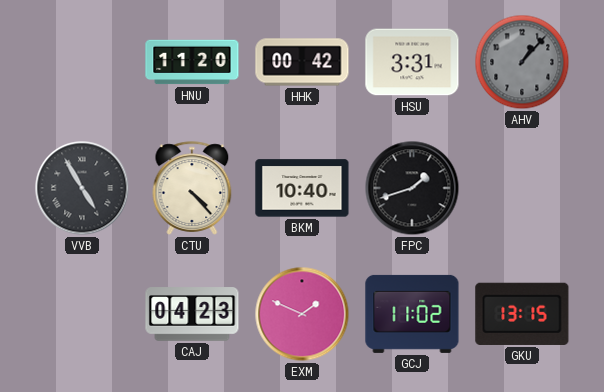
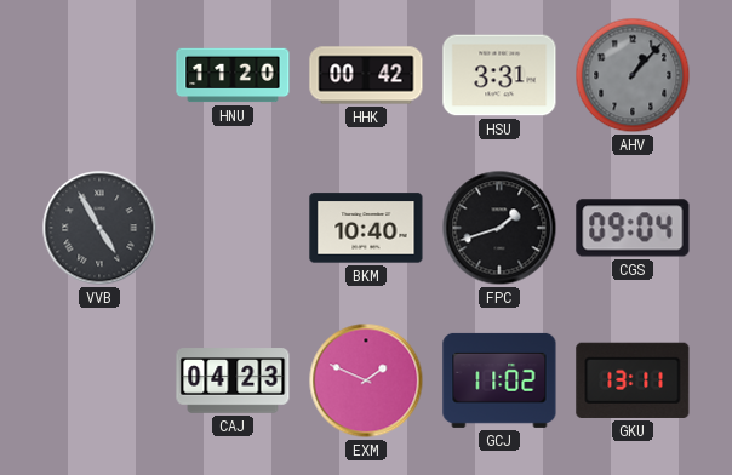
CTU: 4:23 -> none
CGS: none -> 09:04
GKU: 13:15 -> 13:11
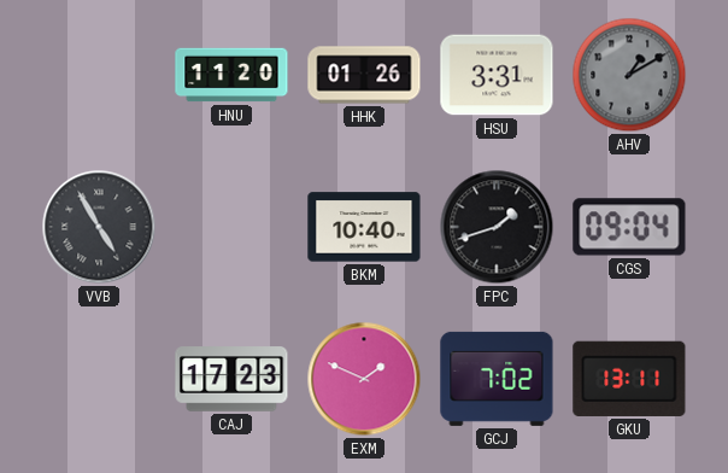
HHK: 00:42 -> 01:26
AHV: 1:07 -> 1:10
CAJ: 04:23 -> 17:23
GCJ: 11:02 -> 7:02
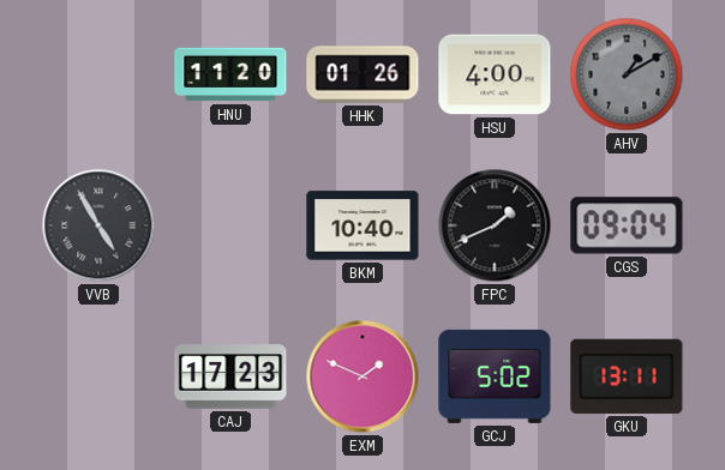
HSU: 3:31 -> 4:00
FPC: 1:42 -> 1:41
GCJ: 7:02 -> 5:02
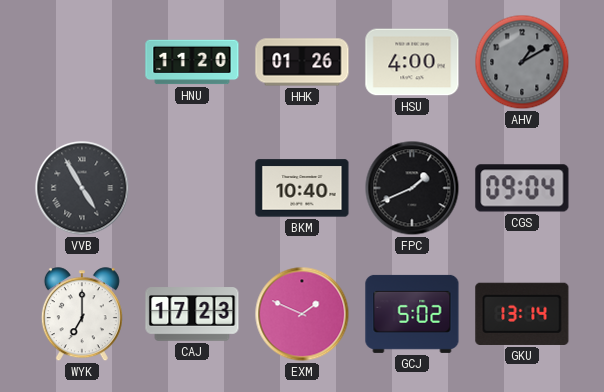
WYK: none -> 7:00
GKU: 13:11 -> 13:14
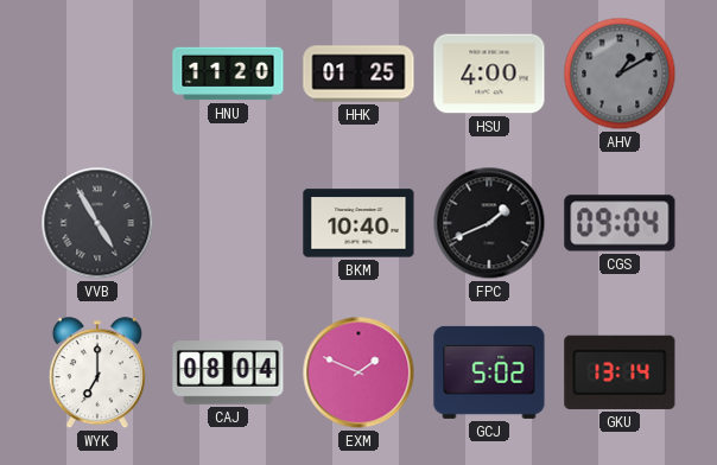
HHK: 01:26 -> 01:25
CAJ: 17:23 -> 08:04
